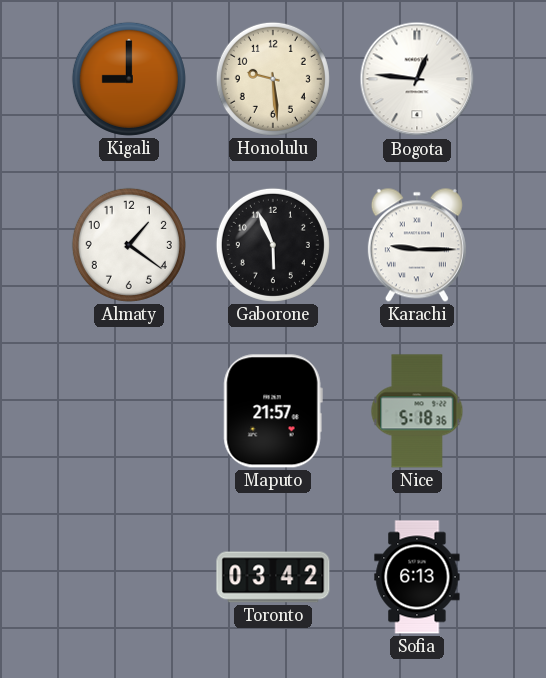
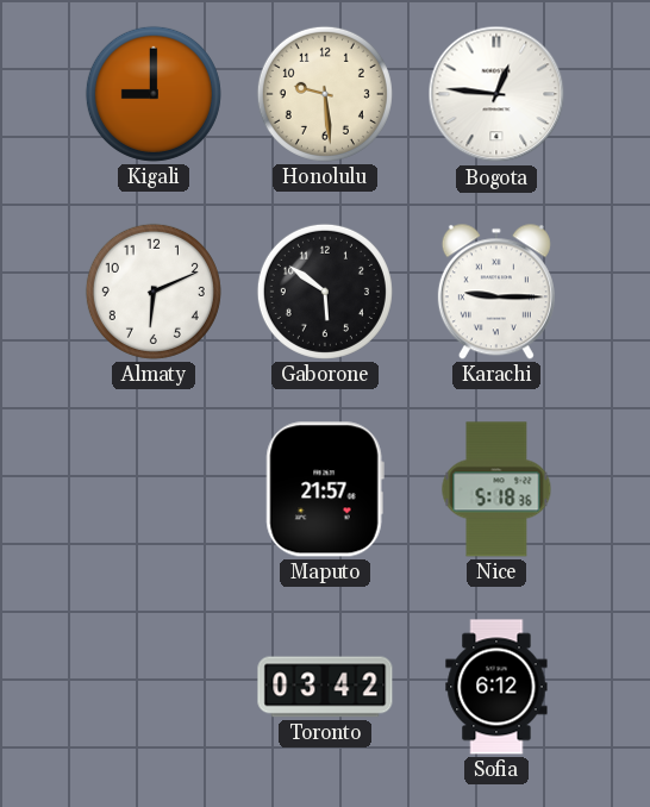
Almaty: 1:21 -> 6:11
Gaborone: 5:56 -> 5:51
Sofia: 6:13 -> 6:12
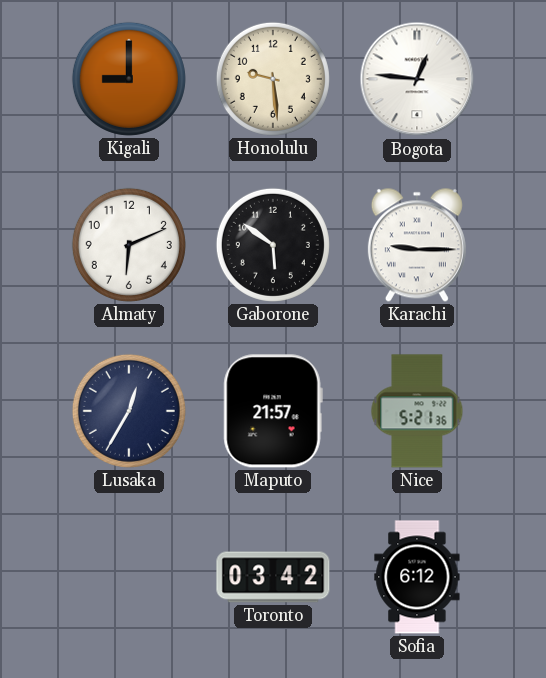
Lusaka: none -> 12:35
Nice: 5:18 -> 5:21
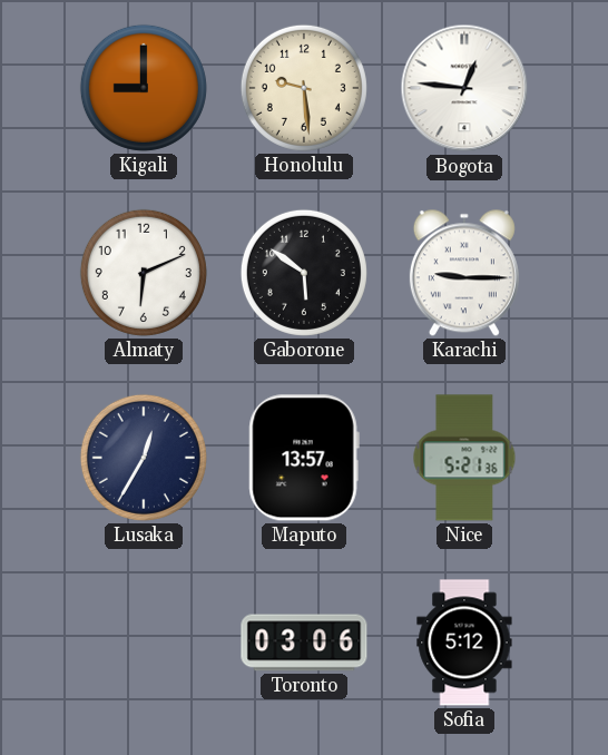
Maputo: 21:57 -> 13:57
Toronto: 03:42 -> 03:06
Sofia: 6:12 -> 5:12
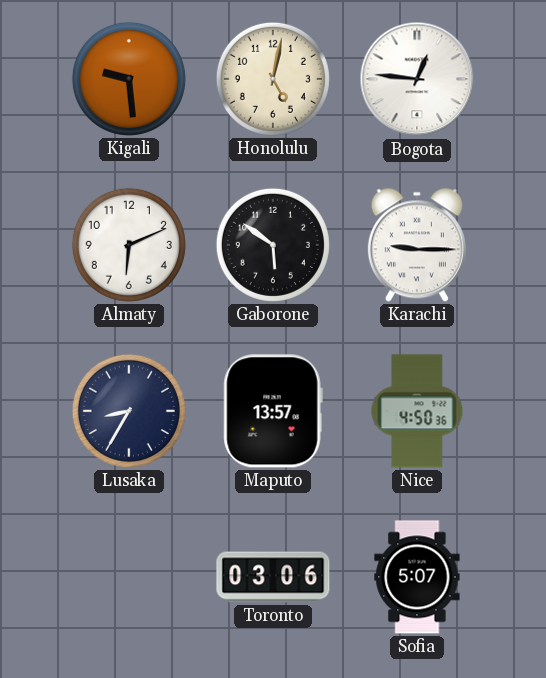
Kigali: 9:00 -> 9:29
Honolulu: 9:29 -> 5:02
Lusaka: 12:35 -> 8:35
Nice: 5:21 -> 4:50
Sofia: 5:12 -> 5:07
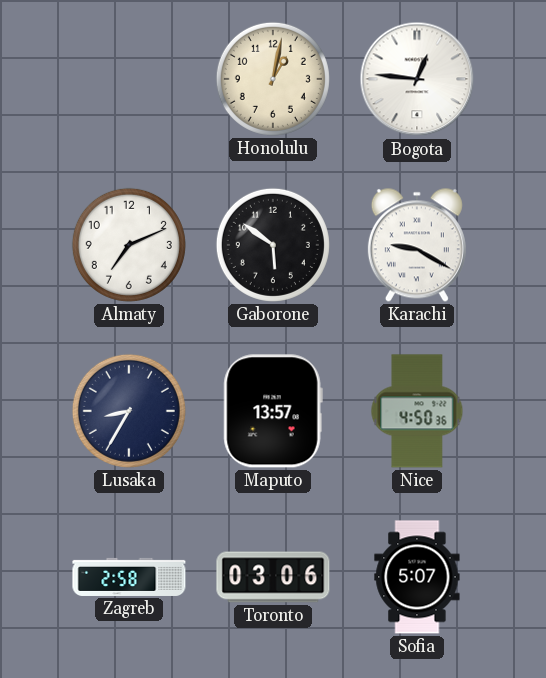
Kigali: 9:29 -> none
Honolulu: 5:02 -> 1:02
Almaty: 6:11 -> 7:11
Karachi: 9:15 -> 9:20
Zagreb: none -> 2:58
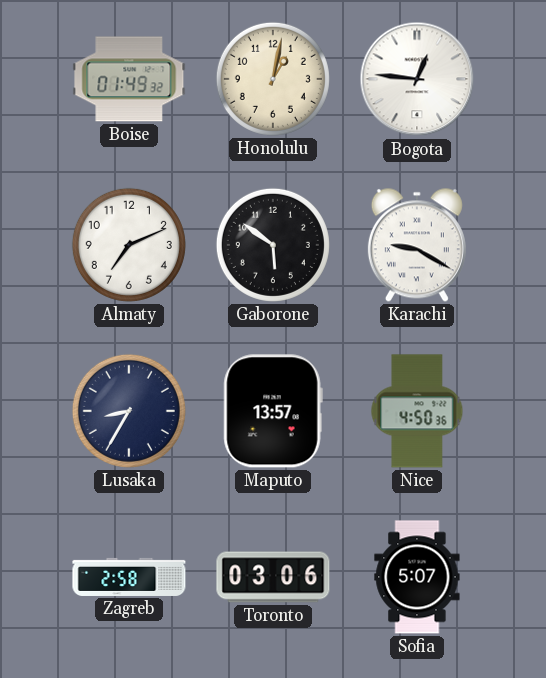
Boise: none -> 01:49
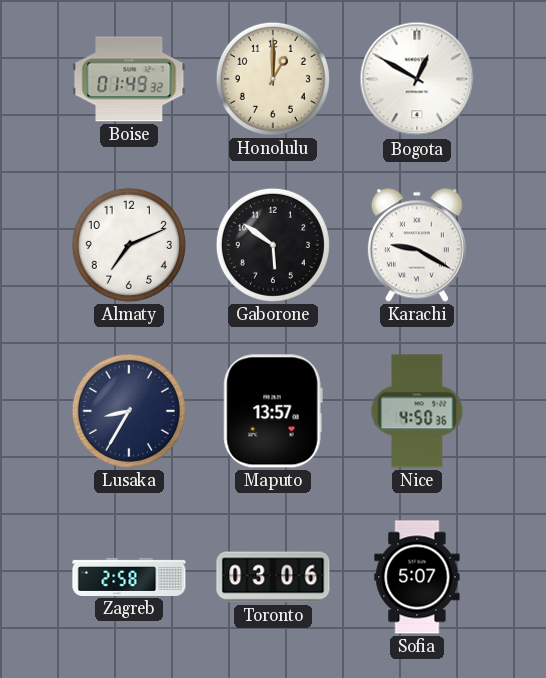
Honolulu: 1:02 -> 1:00
Bogota: 12:46 -> 12:50
